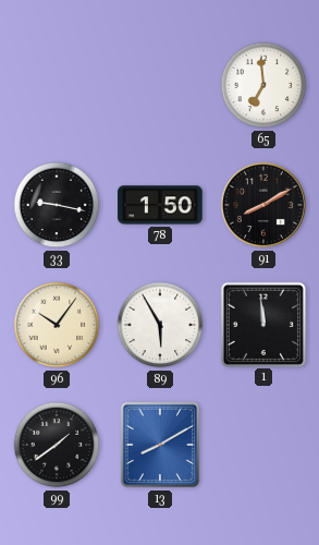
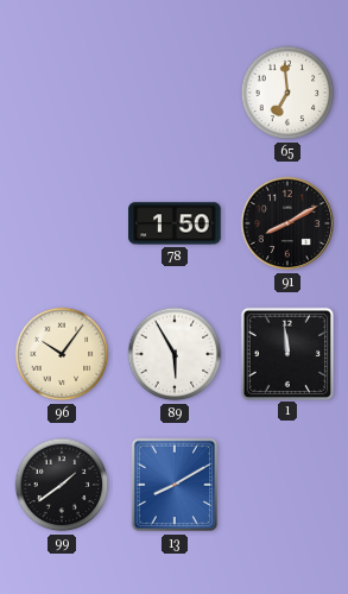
33: 9:17 -> none
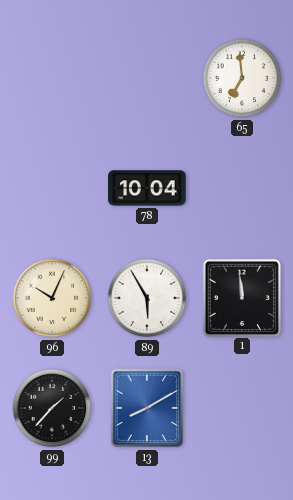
78: 1:50 -> 10:04
91: 8:10 -> none
96: 10:06 -> 10:04
99: 1:39 -> 1:37
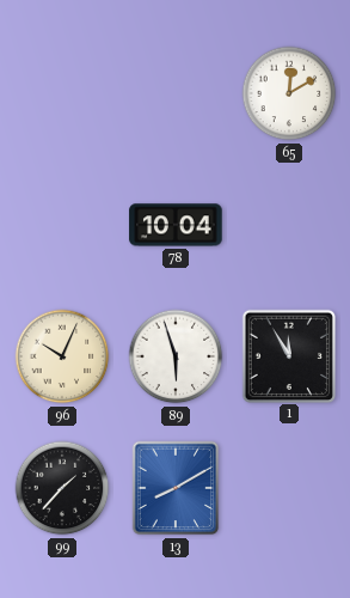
65: 6:59 -> 12:10
89: 5:55 -> 5:57
1: 11:59 -> 11:55
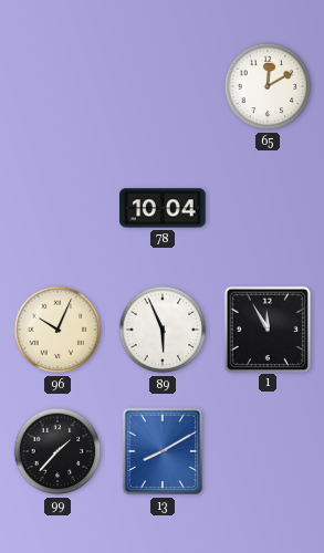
89: 5:57 -> 5:56
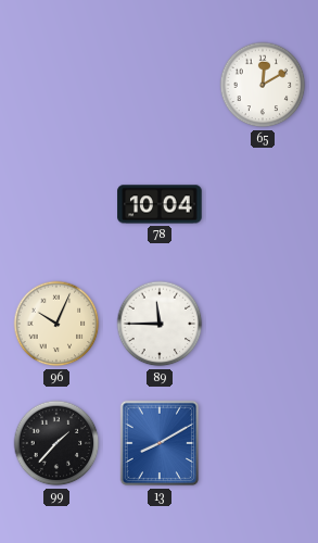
89: 5:56 -> 11:45
1: 11:55 -> none
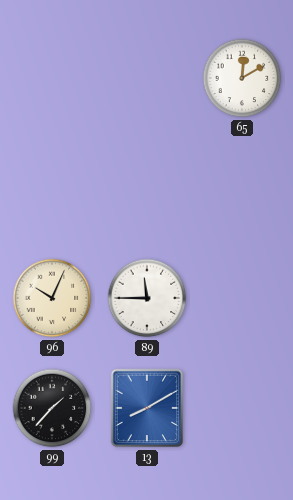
78: 10:04 -> none
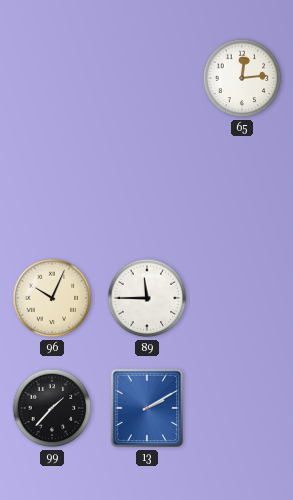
65: 12:10 -> 12:14
13: 8:10 -> 2:10
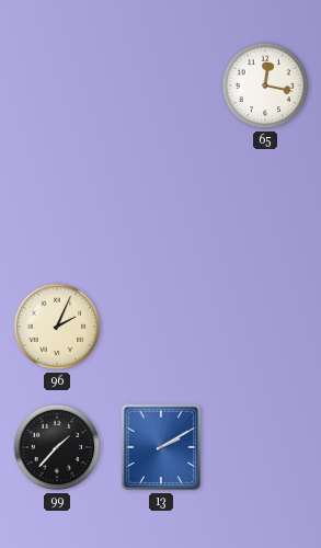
65: 12:14 -> 12:17
96: 10:04 -> 2:04
89: 11:45 -> none
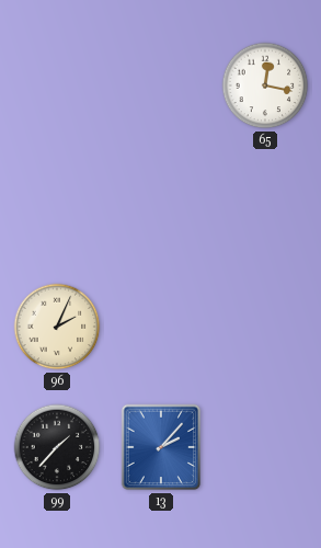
13: 2:10 -> 2:07
